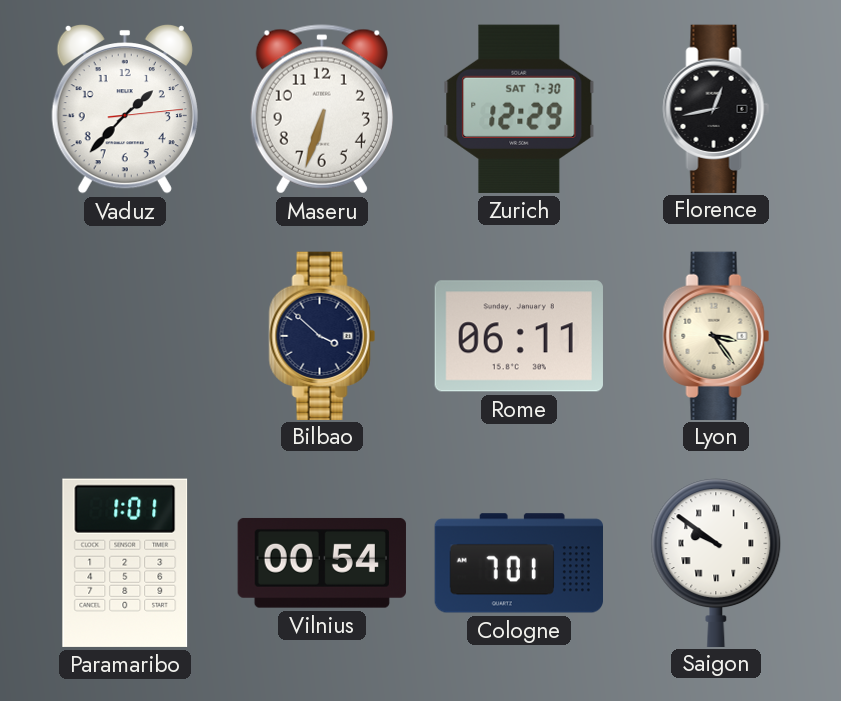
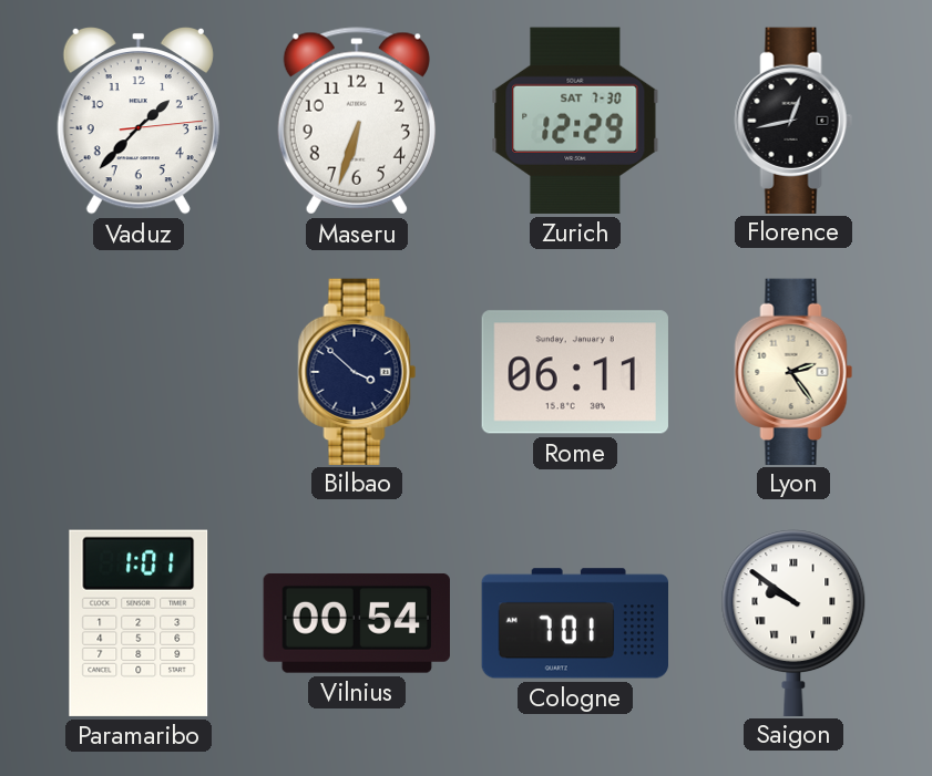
Lyon: 3:24 -> 2:24
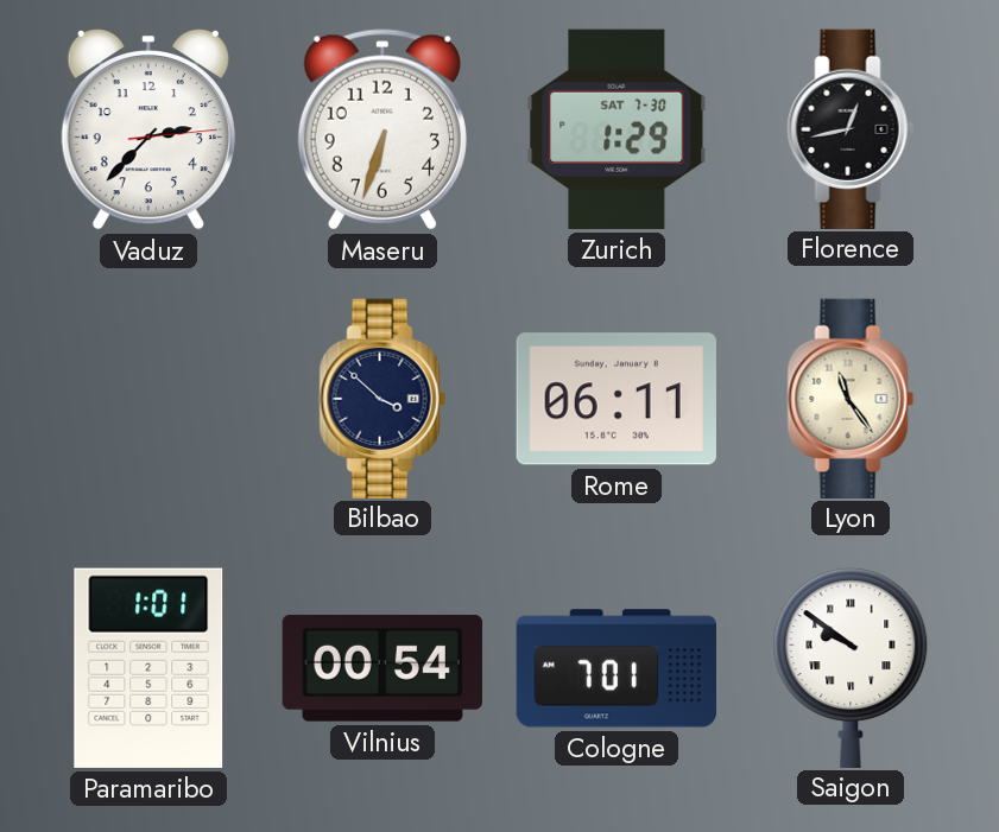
Vaduz: 1:37 -> 2:37
Zurich: 12:29 -> 1:29
Lyon: 2:24 -> 11:24
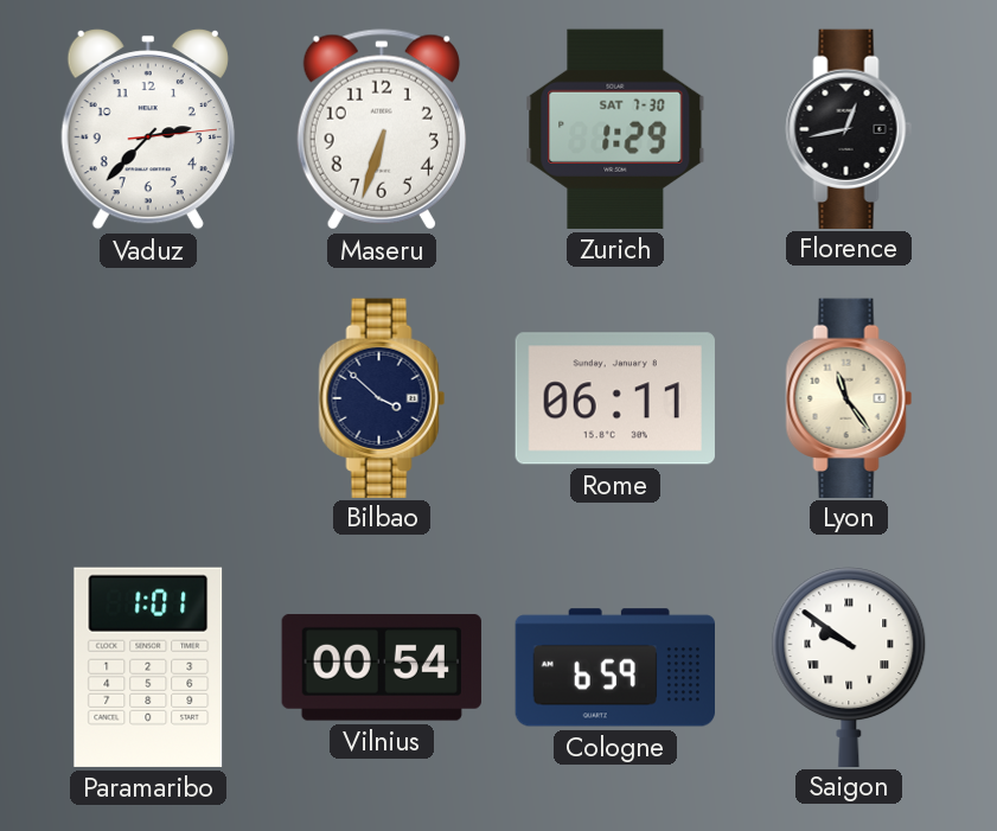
Cologne: 7:01 -> 6:59
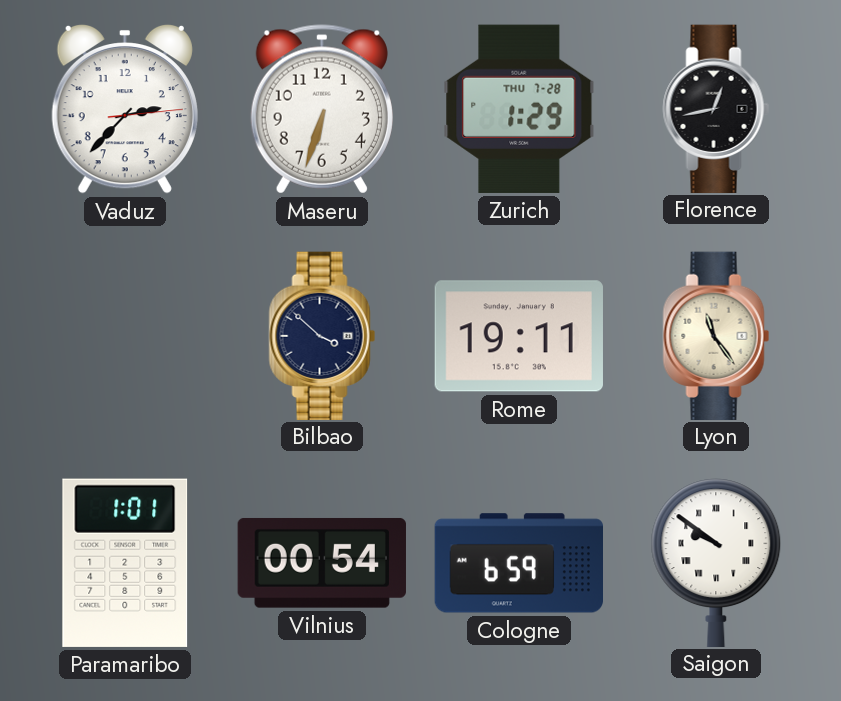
Zurich date: SAT 7-30 -> THU 7-28
Rome: 06:11 -> 19:11
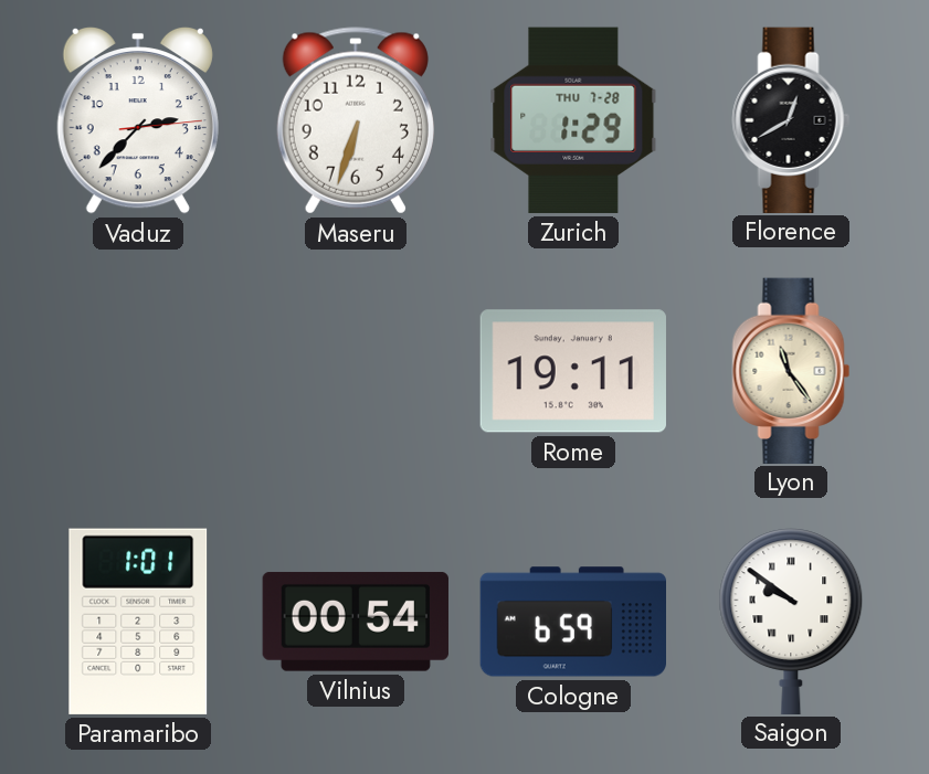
Florence: 12:43 -> 12:40
Bilbao: 3:52 -> none
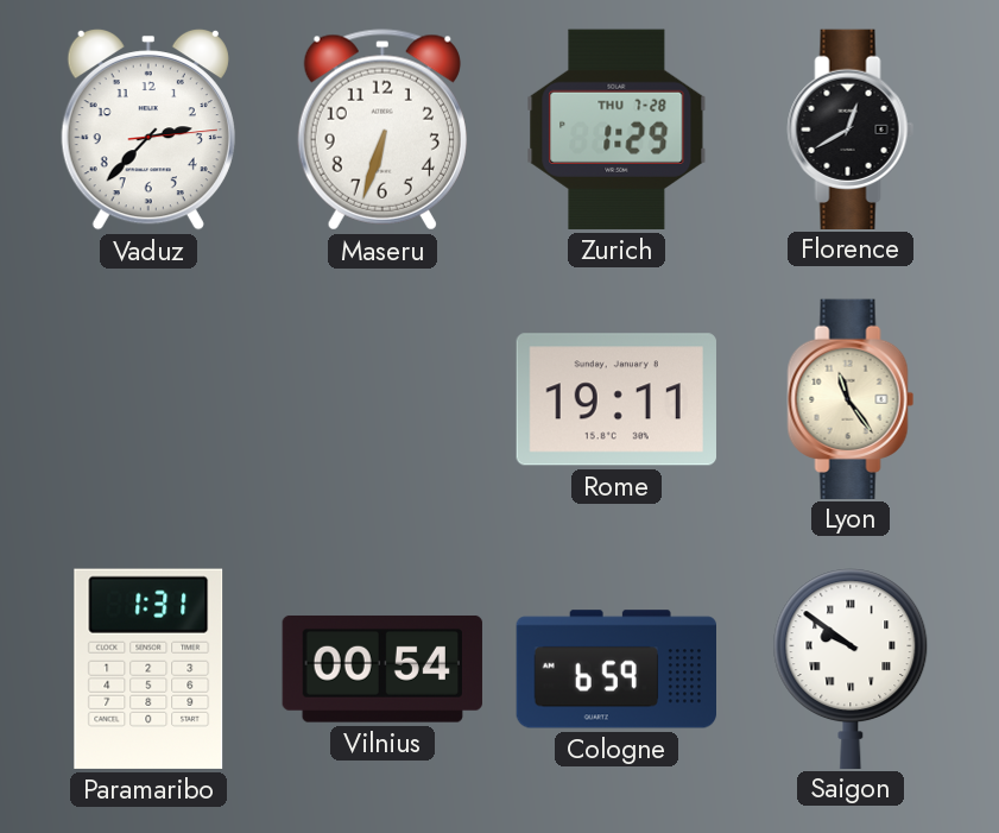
Paramaribo: 1:01 -> 1:31
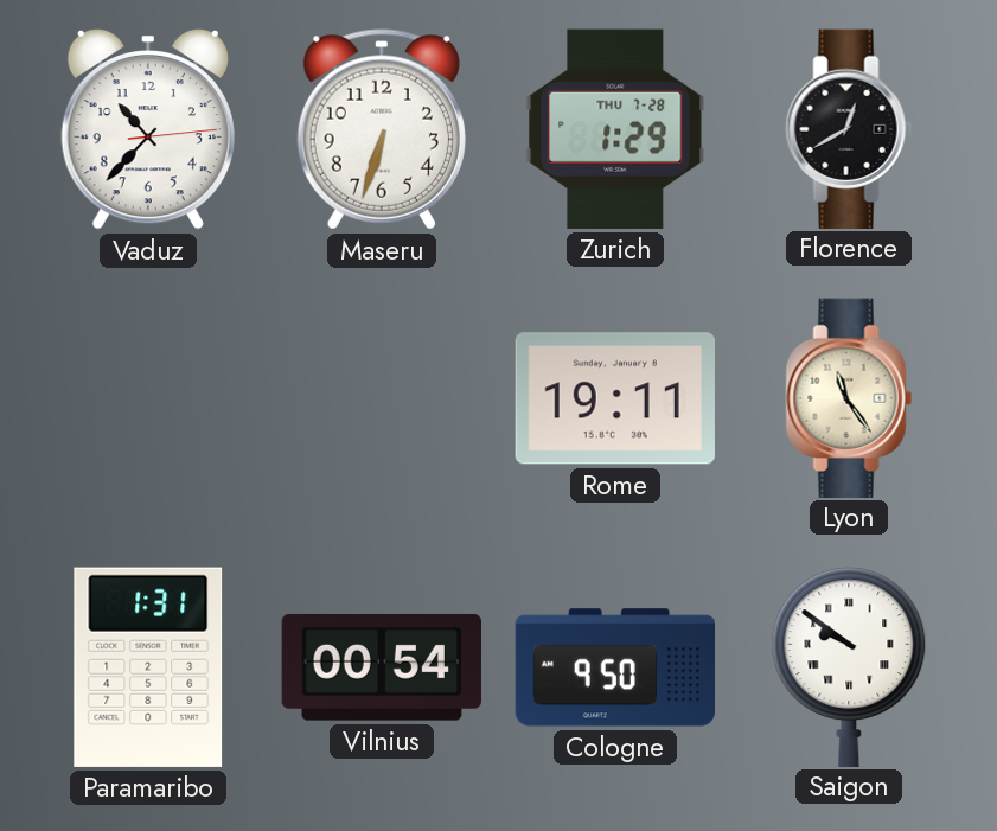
Vaduz: 2:37 -> 10:37
Cologne: 6:59 -> 9:50
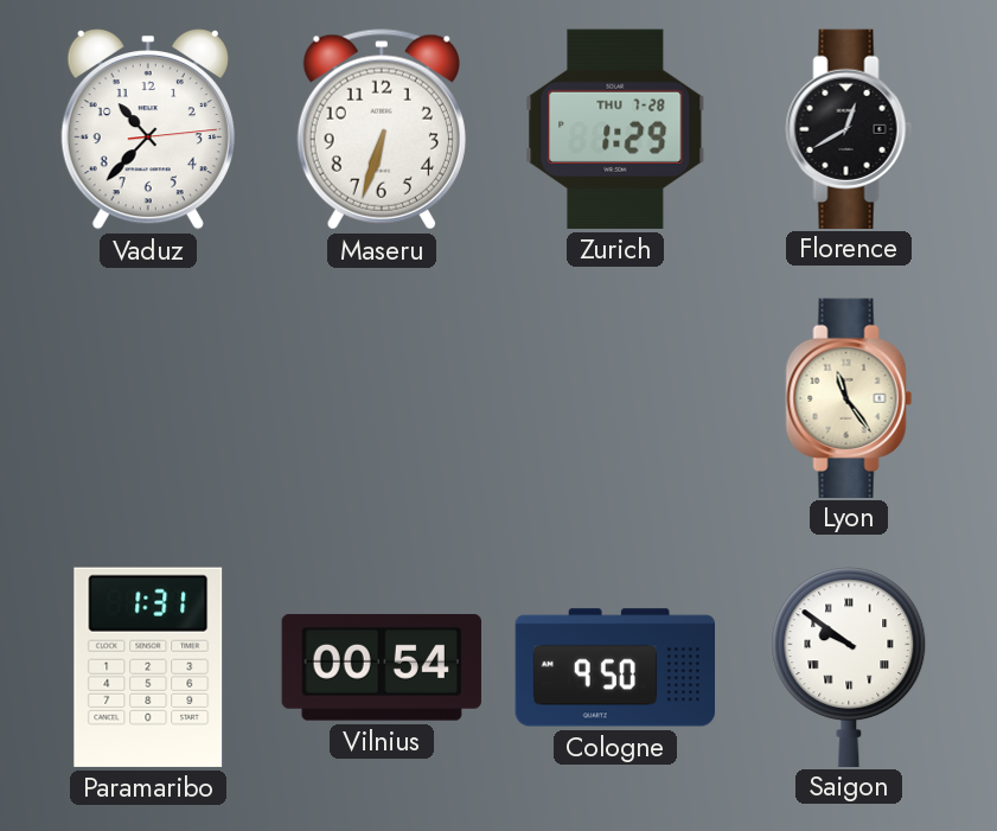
Rome: 19:11 -> none
